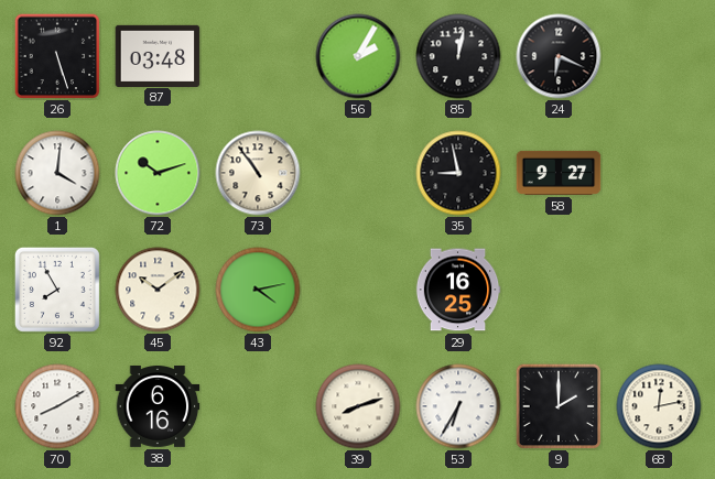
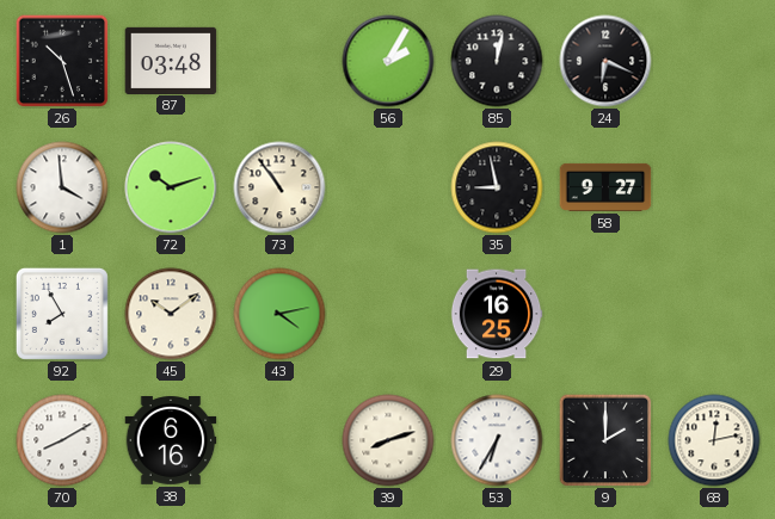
26: 5:27 -> 10:27
1: 4:01 -> 3:59
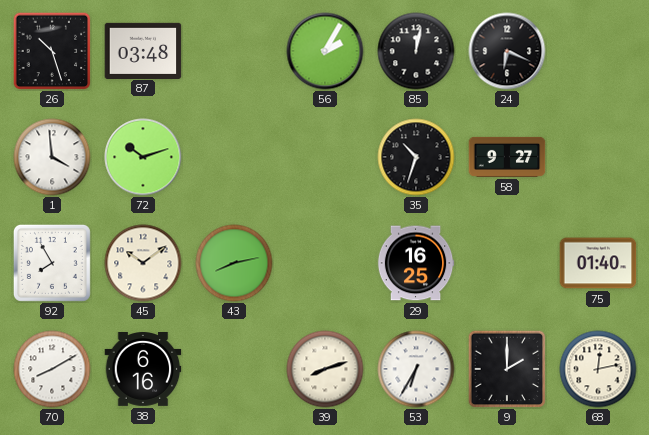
73: 10:54 -> none
35: 8:58 -> 10:33
43: 4:13 -> 8:13
75: none -> 01:40
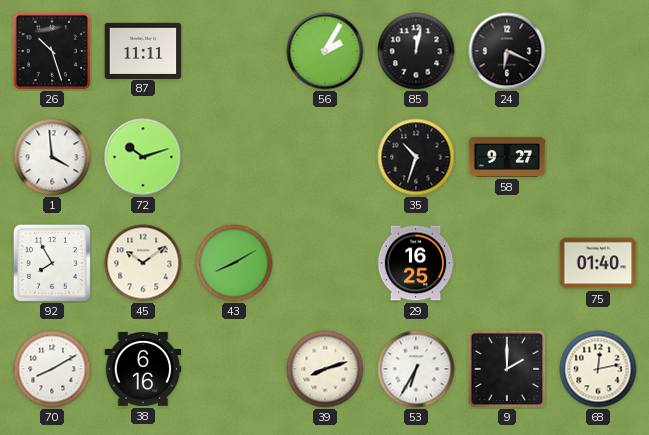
87: 03:48 -> 11:11
43: 8:13 -> 8:10
